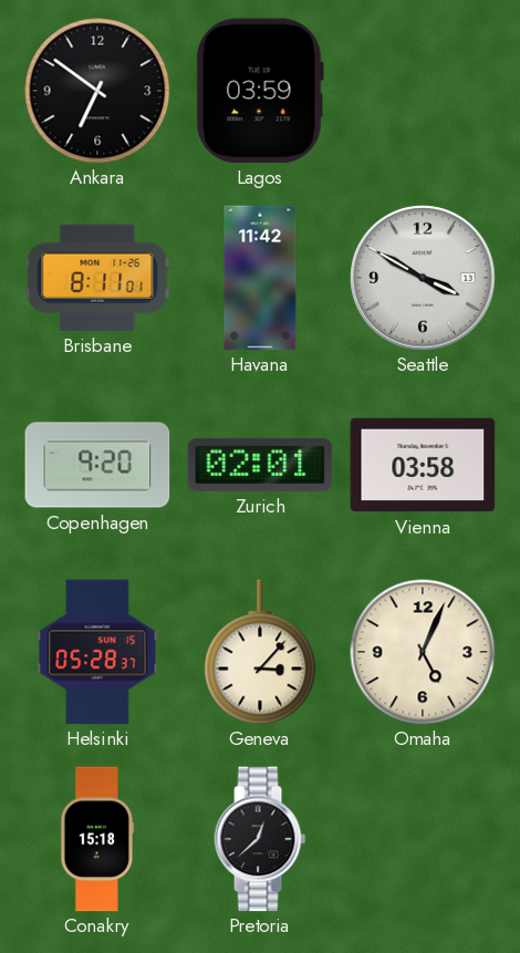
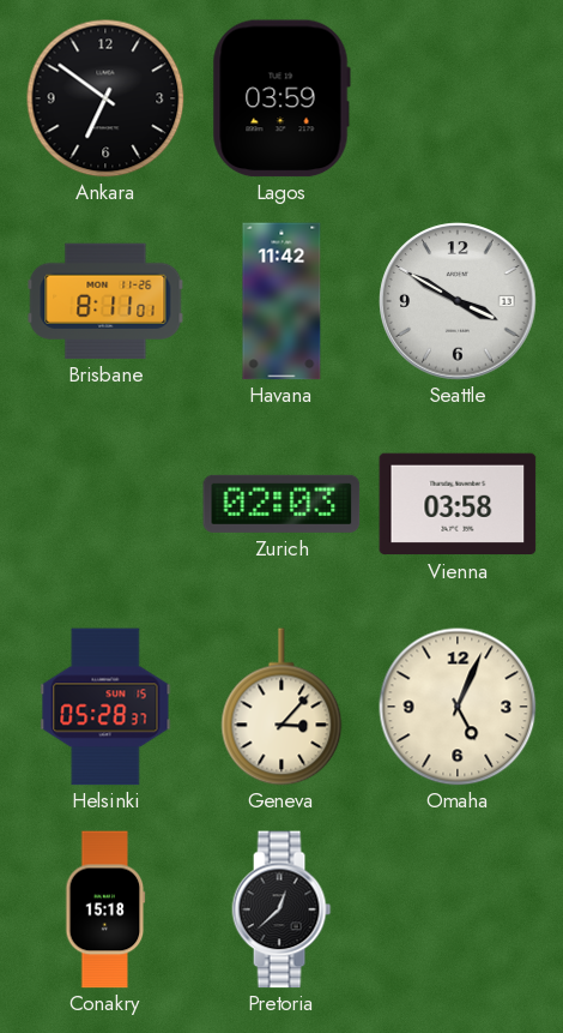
Copenhagen: 9:20 -> none
Zurich: 02:01 -> 02:03
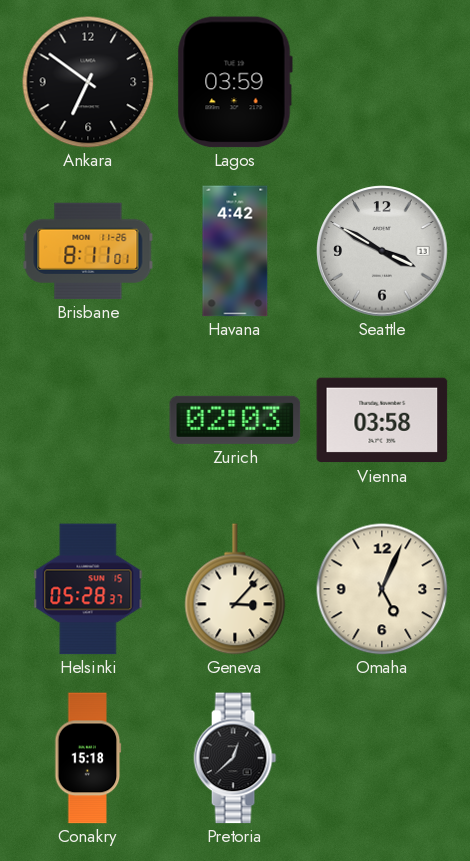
Havana: 11:42 -> 4:42
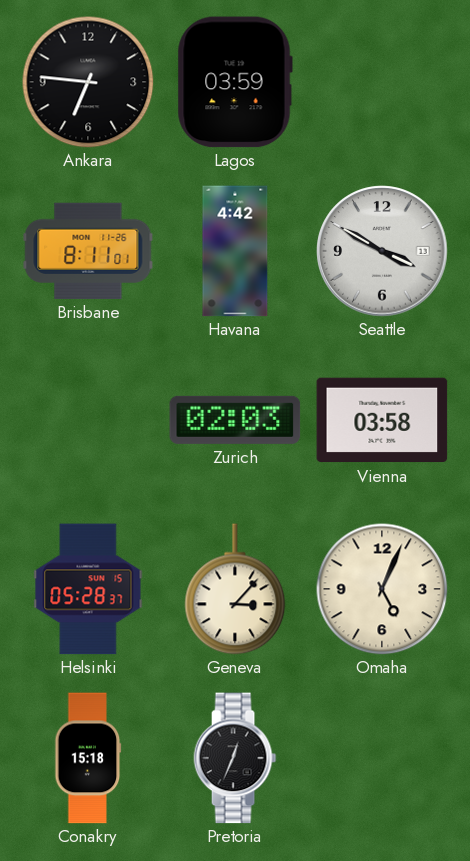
Ankara: 6:51 -> 6:46
Pretoria: 12:38 -> 12:34
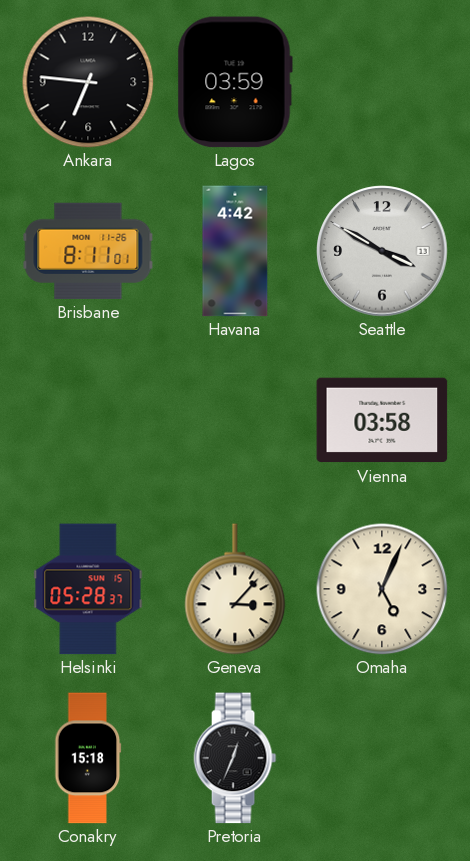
Zurich: 02:03 -> none
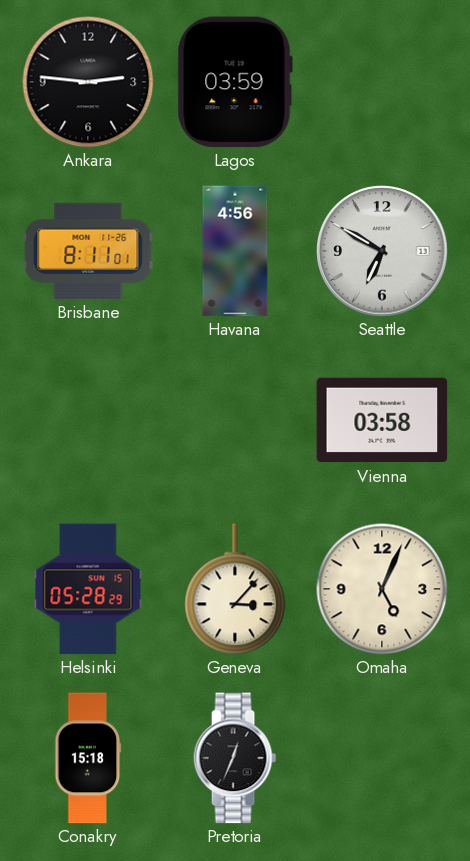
Ankara: 6:46 -> 2:46
Havana: 4:42 -> 4:56
Seattle: 3:50 -> 6:50
Helsinki: 05:28:37 -> 05:28:29
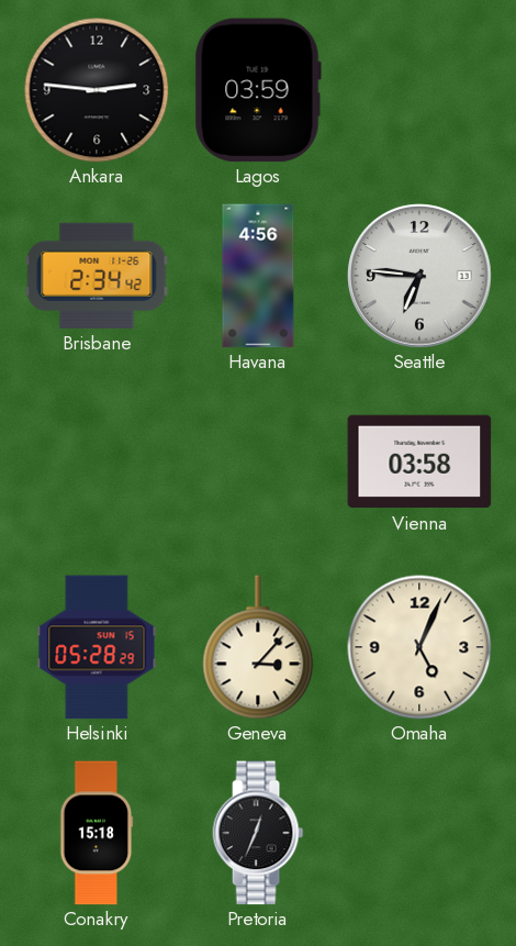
Brisbane: 8:11 -> 2:34
Seattle: 6:50 -> 6:46
